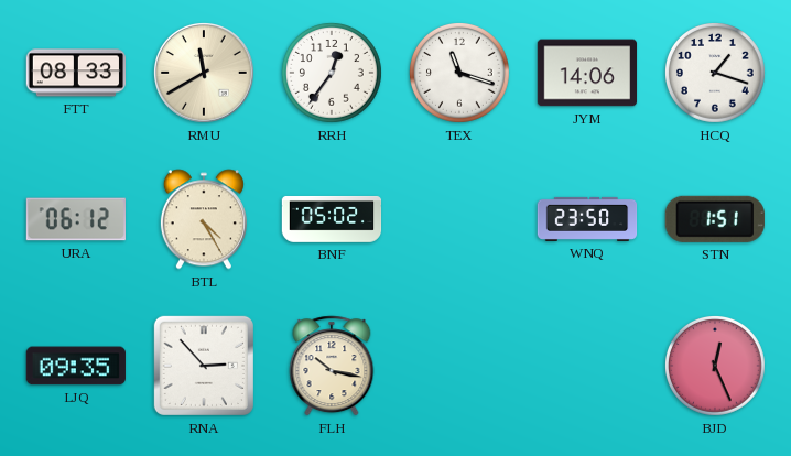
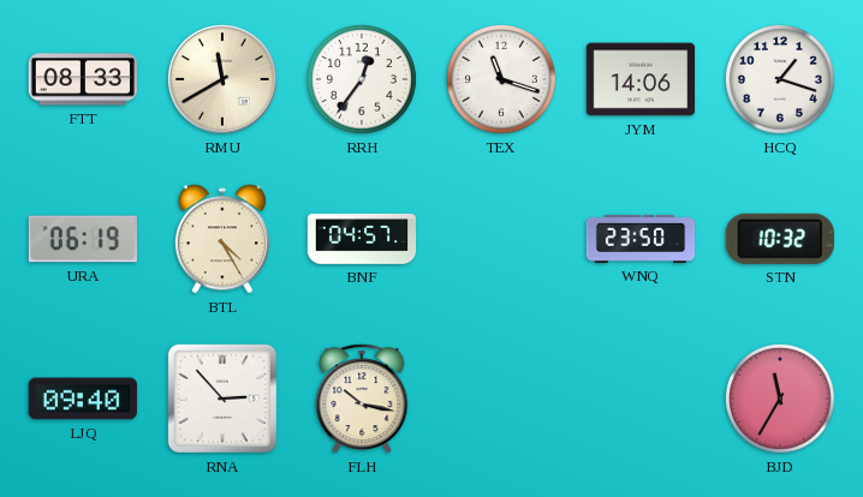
URA: 06:12 -> 06:19
BNF: 05:02 -> 04:57
STN: 1:51 -> 10:32
LJQ: 09:35 -> 09:40
BJD: 12:26 -> 11:35
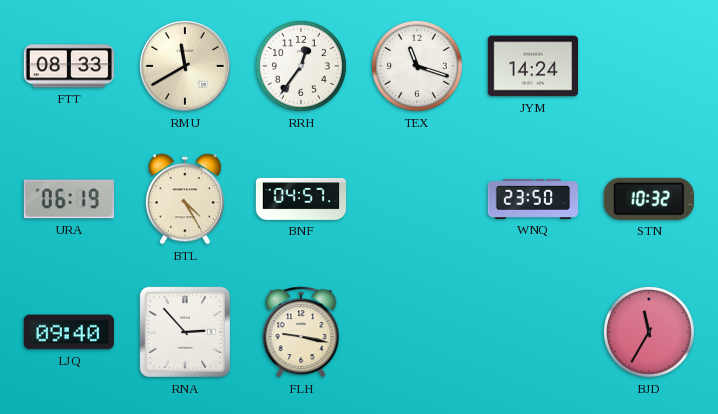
JYM: 14:06 -> 14:24
HCQ: 1:18 -> none
FLH: 10:17 -> 9:17
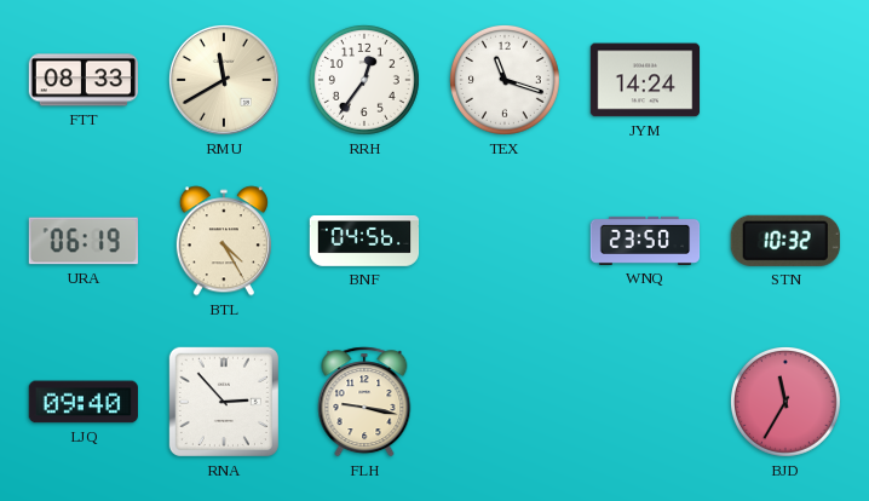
BNF: 04:57 -> 04:56
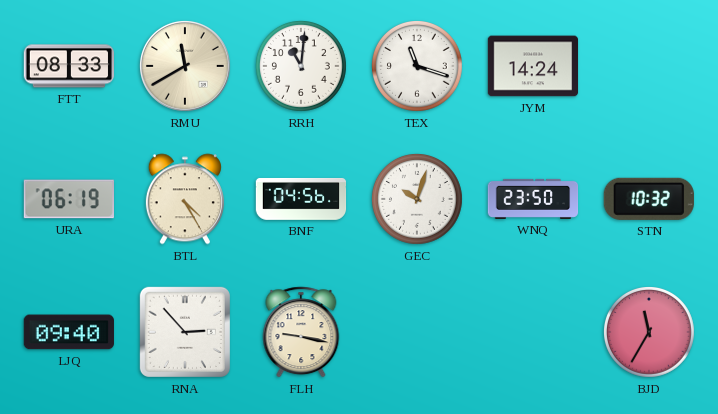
RRH: 12:36 -> 11:01
GEC: none -> 10:03
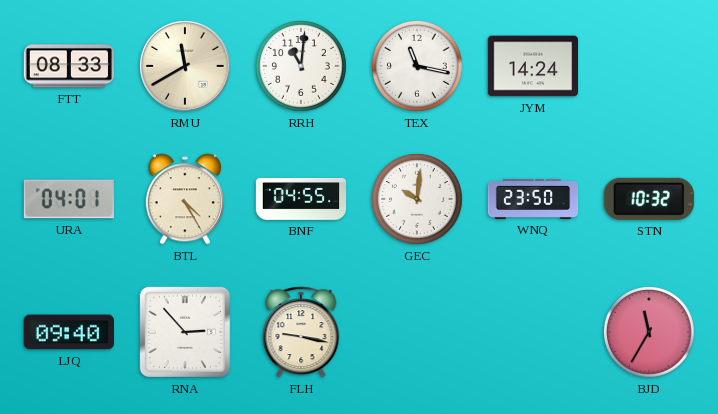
TEX: 11:18 -> 11:17
URA: 06:19 -> 04:01
BNF: 04:56 -> 04:55
GEC: 10:03 -> 10:01
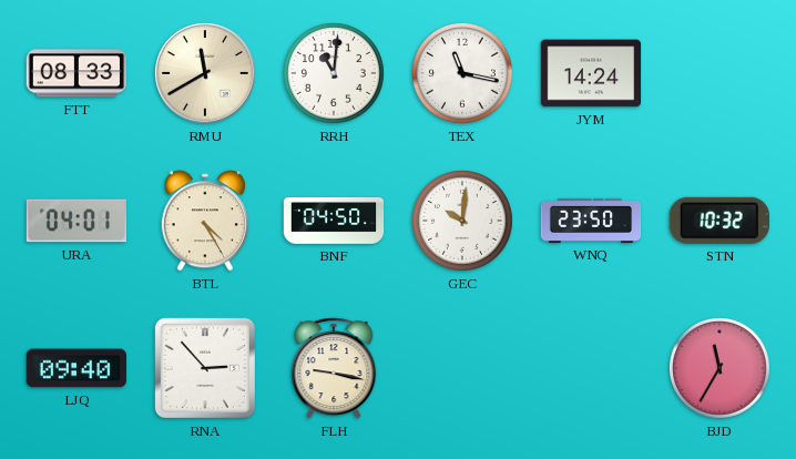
BNF: 04:55 -> 04:50
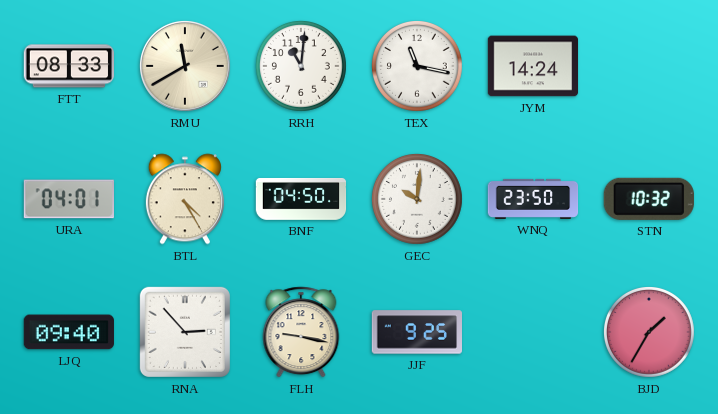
JJF: none -> 9:25
BJD: 11:35 -> 1:35
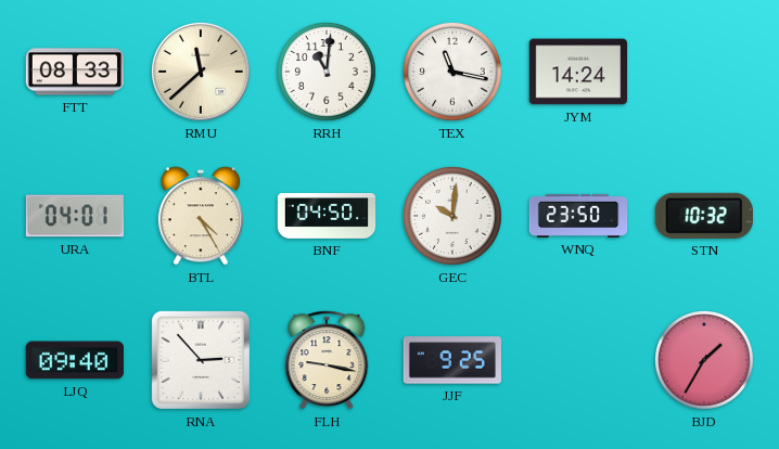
RMU: 11:40 -> 11:38
